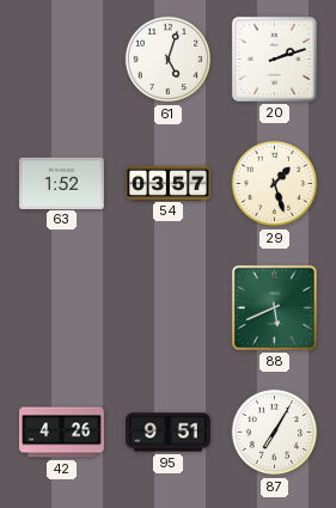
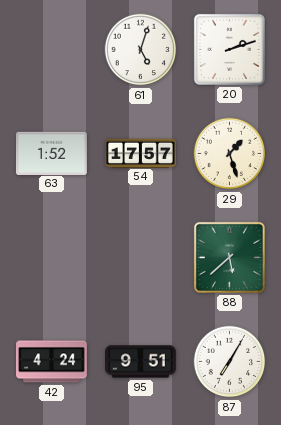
54: 03:57 -> 17:57
88: 5:41 -> 5:38
42: 4:26 -> 4:24
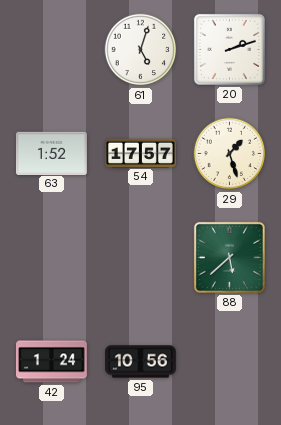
42: 4:24 -> 1:24
95: 9:51 -> 10:56
87: 7:05 -> none
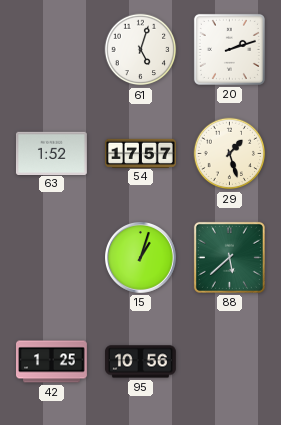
15: none -> 1:03
42: 1:24 -> 1:25
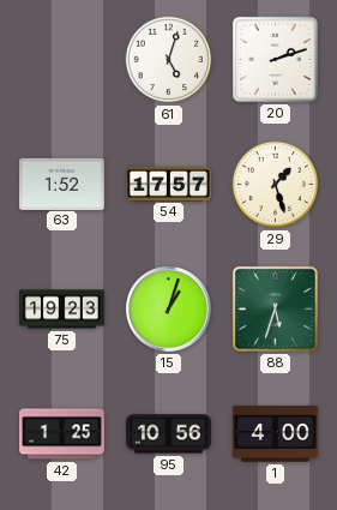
75: none -> 19:23
88: 5:38 -> 5:33
1: none -> 4:00
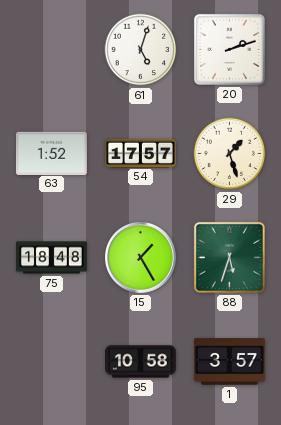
75: 19:23 -> 18:48
15: 1:03 -> 1:25
42: 1:25 -> none
95: 10:56 -> 10:58
1: 4:00 -> 3:57
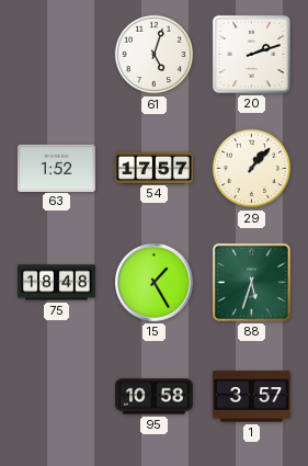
29: 1:27 -> 1:07
